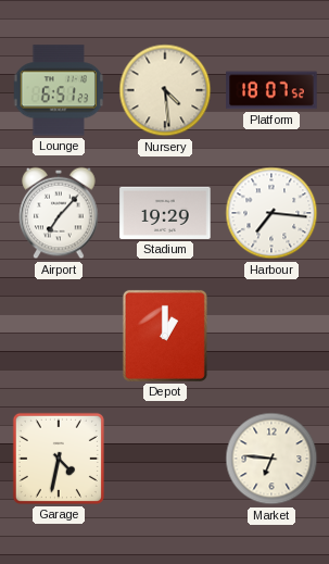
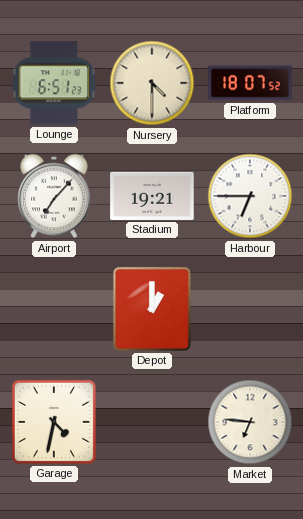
Nursery: 4:29 -> 4:30
Stadium: 19:29 -> 19:21
Harbour: 7:16 -> 6:45
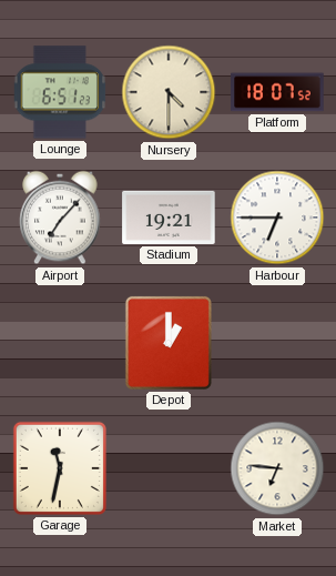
Garage: 4:32 -> 11:32
